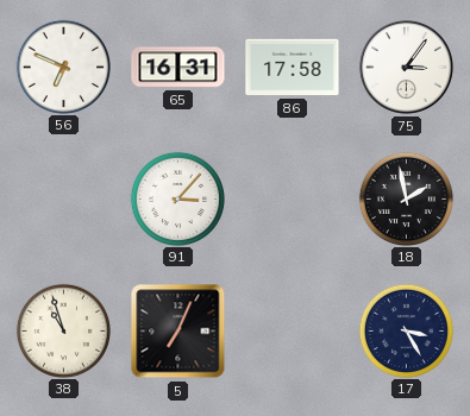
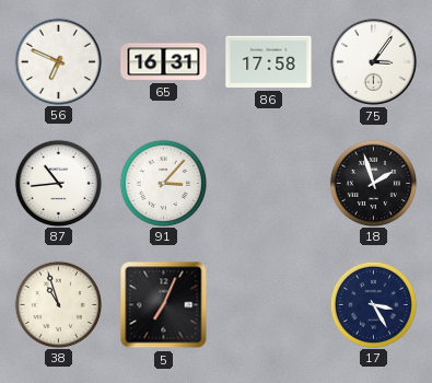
87: none -> 10:44
18: 1:58 -> 1:57
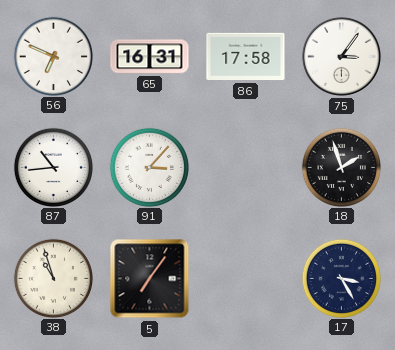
5: 7:04 -> 7:06
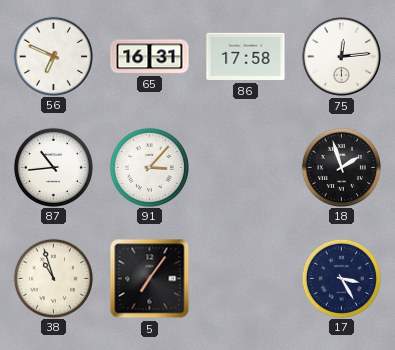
75: 3:06 -> 12:14
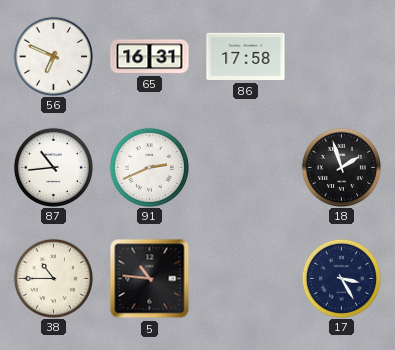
75: 12:14 -> none
91: 3:07 -> 2:41
38: 10:57 -> 10:45
5: 7:06 -> 10:46
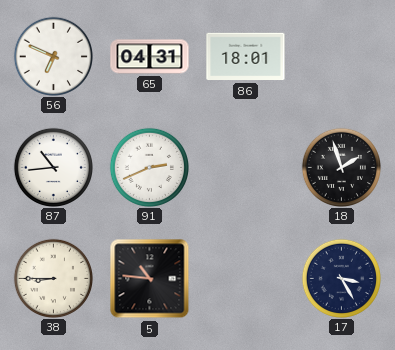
65: 16:31 -> 04:31
86: 17:58 -> 18:01
38: 10:45 -> 8:45
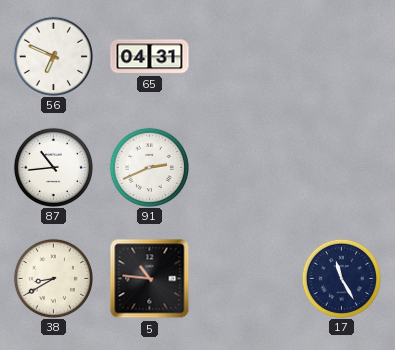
86: 18:01 -> none
18: 1:57 -> none
38: 8:45 -> 8:40
17: 3:25 -> 11:25
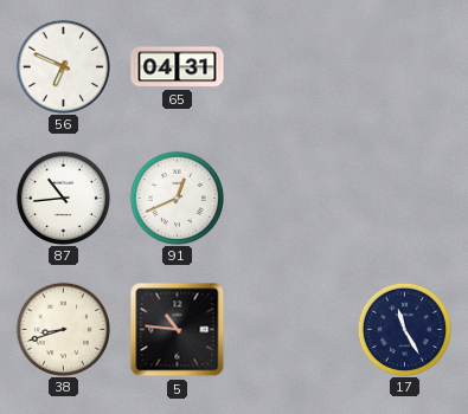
91: 2:41 -> 12:41
38: 8:40 -> 8:42
